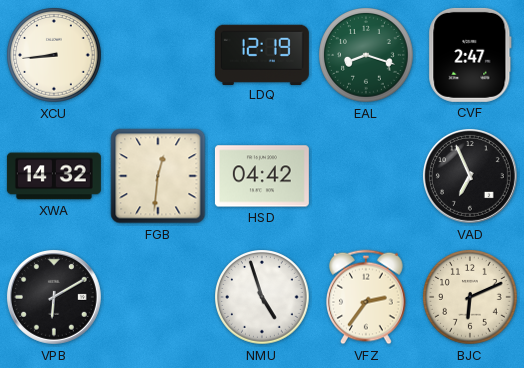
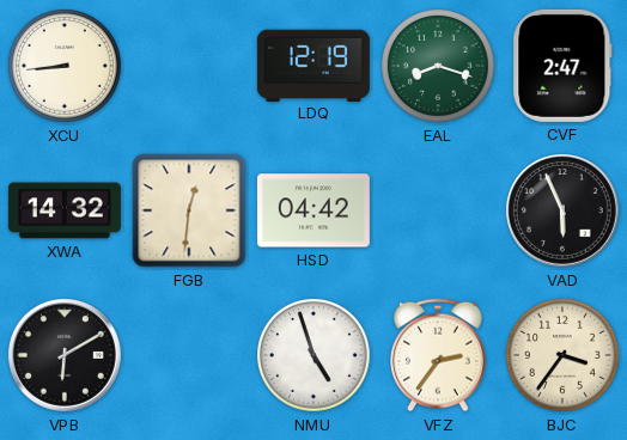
VAD: 6:56 -> 5:56
BJC: 6:11 -> 3:36
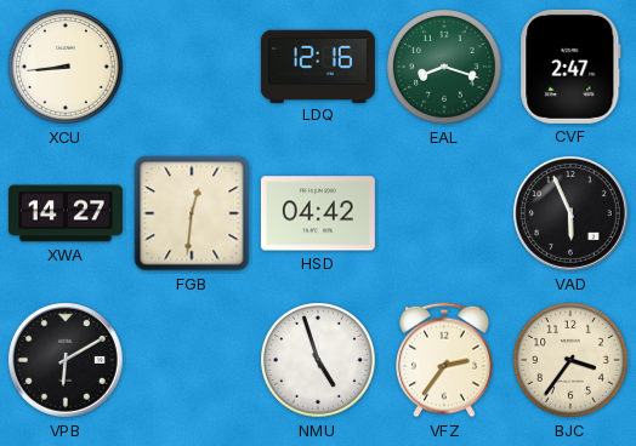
LDQ: 12:19 -> 12:16
XWA: 14:32 -> 14:27
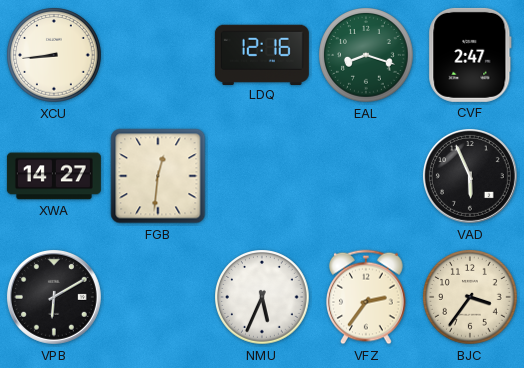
HSD: 04:42 -> none
NMU: 4:57 -> 5:34
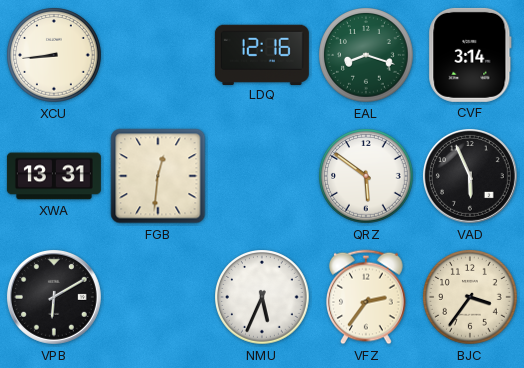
CVF: 2:47 -> 3:14
XWA: 14:27 -> 13:31
QRZ: none -> 5:51
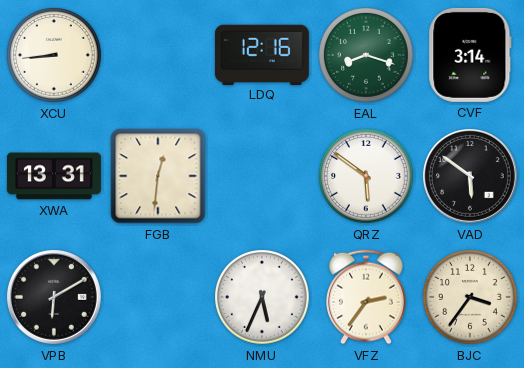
VAD: 5:56 -> 5:51
